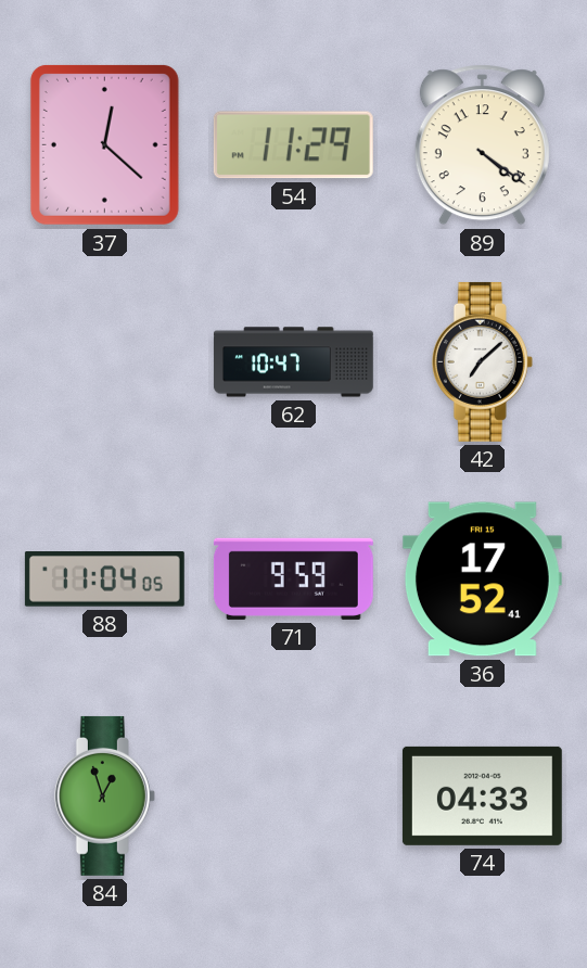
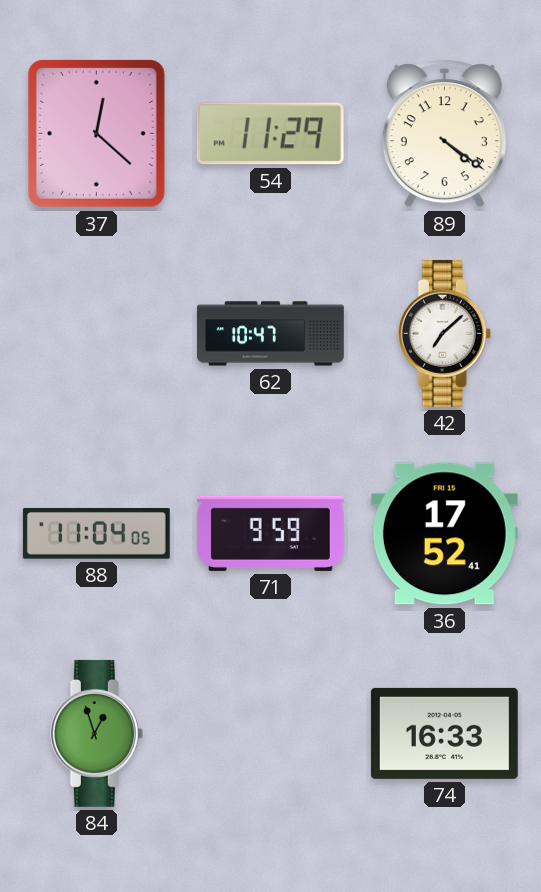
74: 04:33 -> 16:33
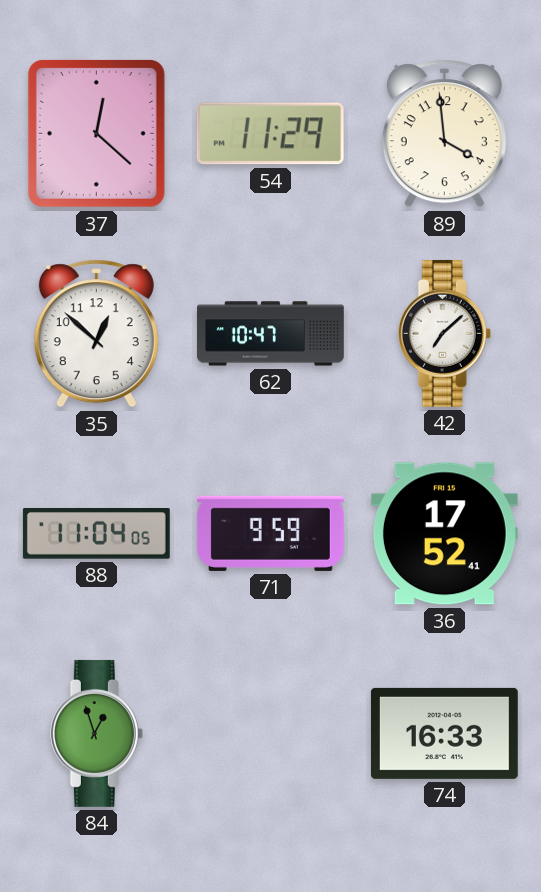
89: 4:21 -> 3:59
35: none -> 12:52
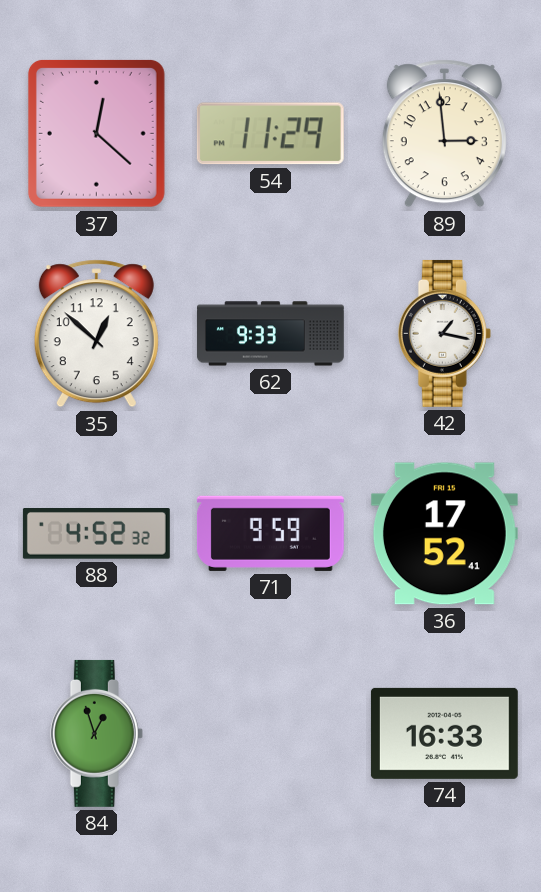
89: 3:59 -> 2:59
62: 10:47 -> 9:33
42: 7:08 -> 1:17
88: 11:04 -> 4:52
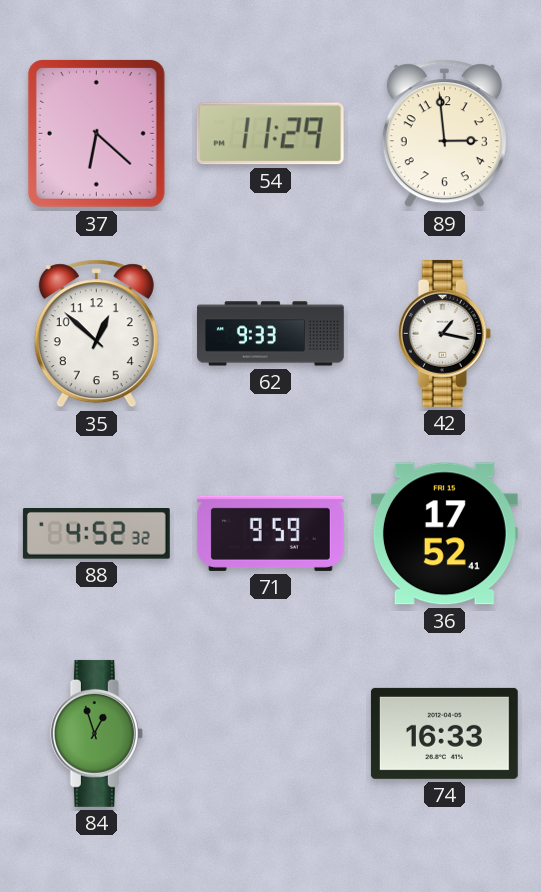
37: 12:22 -> 6:22
